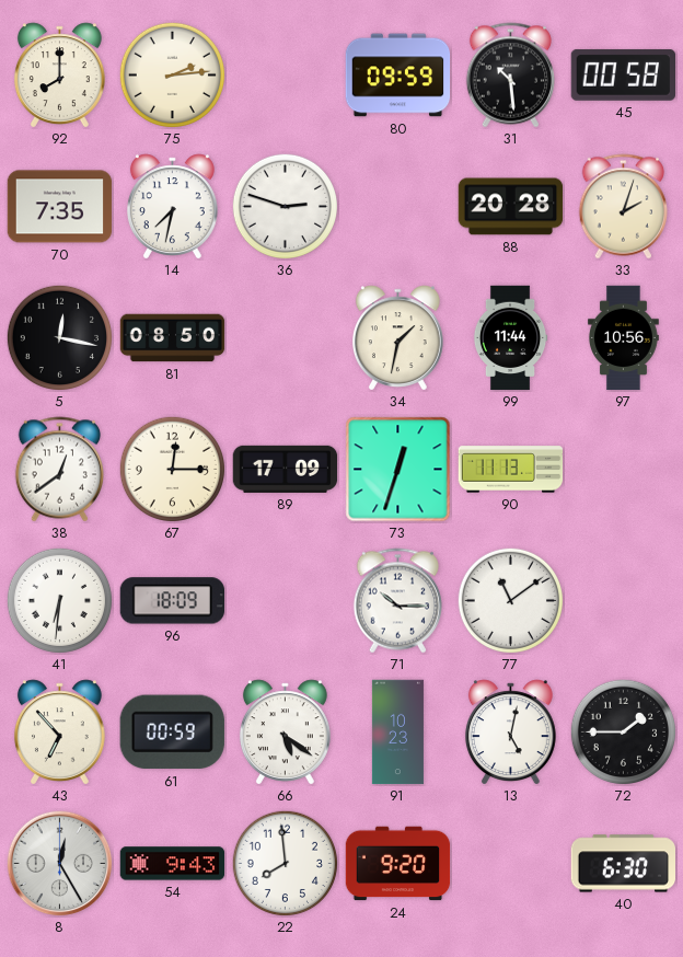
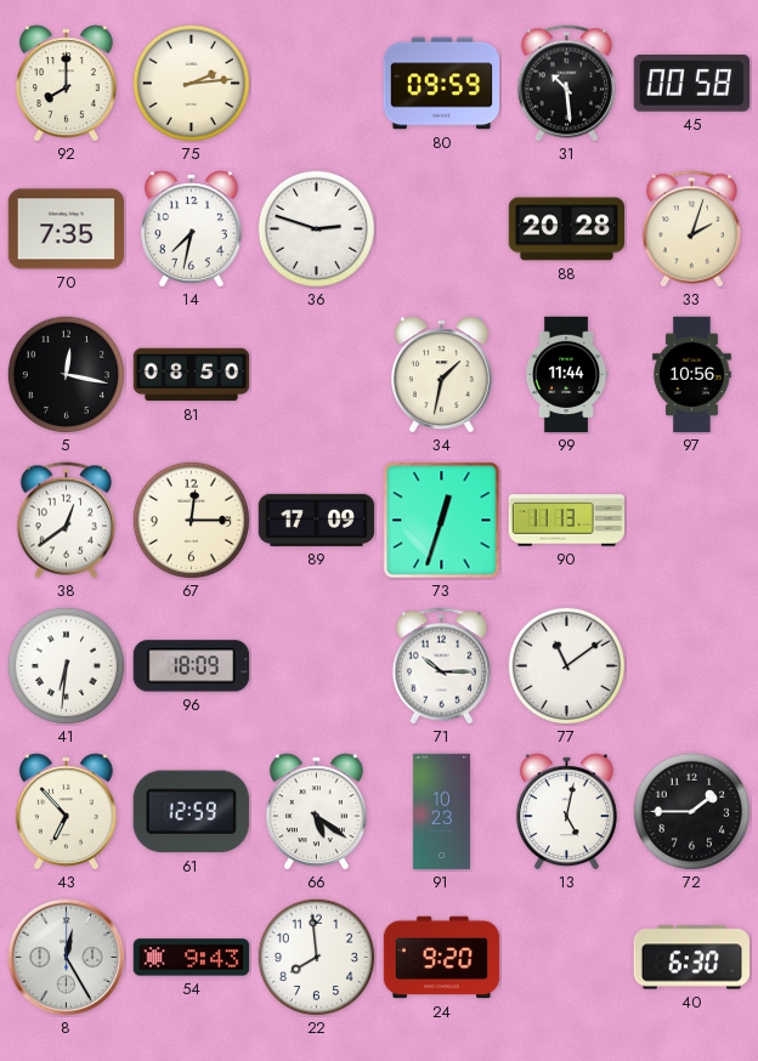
61: 00:59 -> 12:59
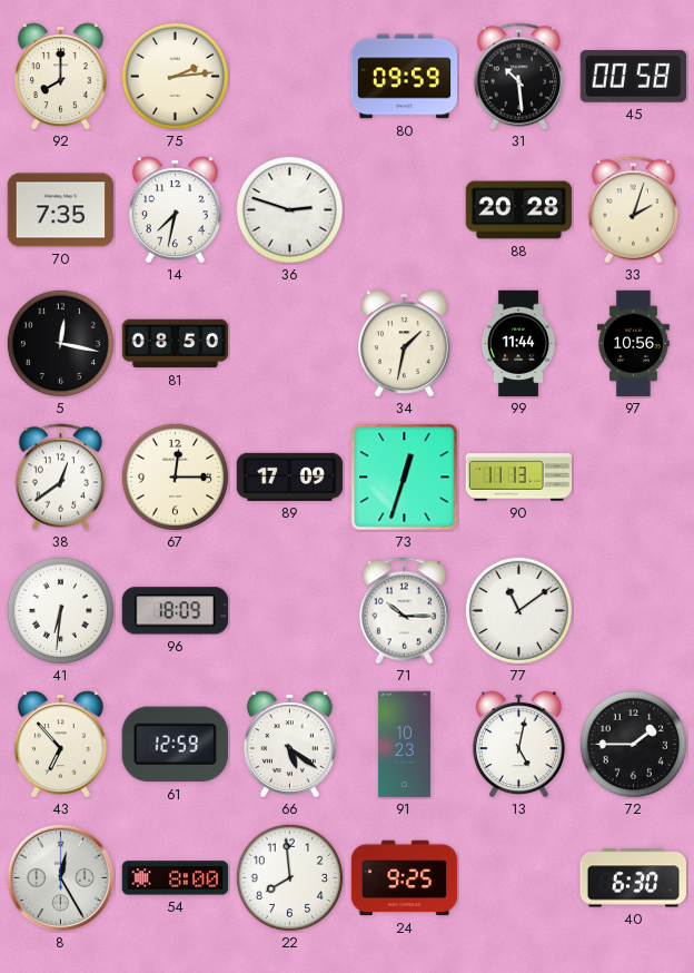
54: 9:43 -> 8:00
24: 9:20 -> 9:25
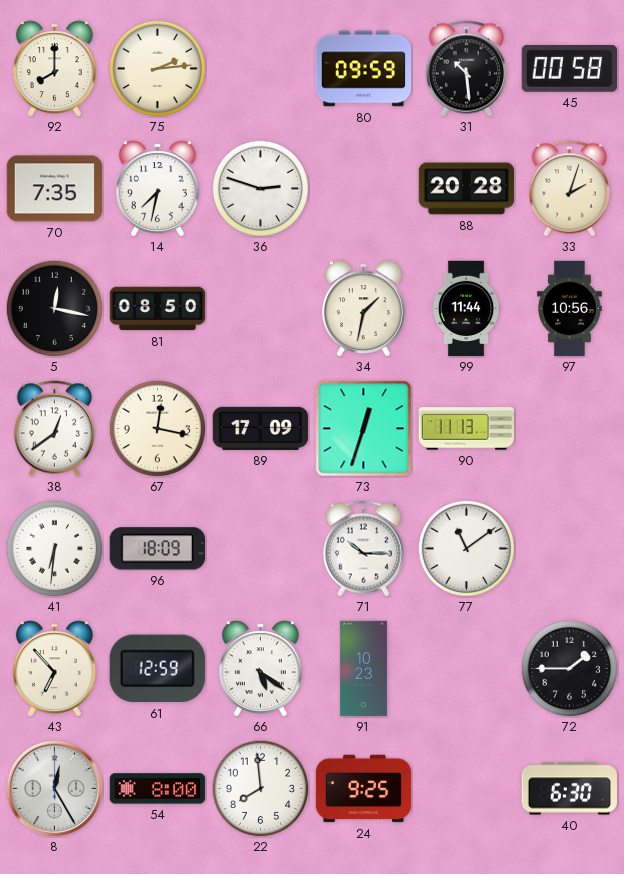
67: 12:15 -> 12:17
13: 5:02 -> none
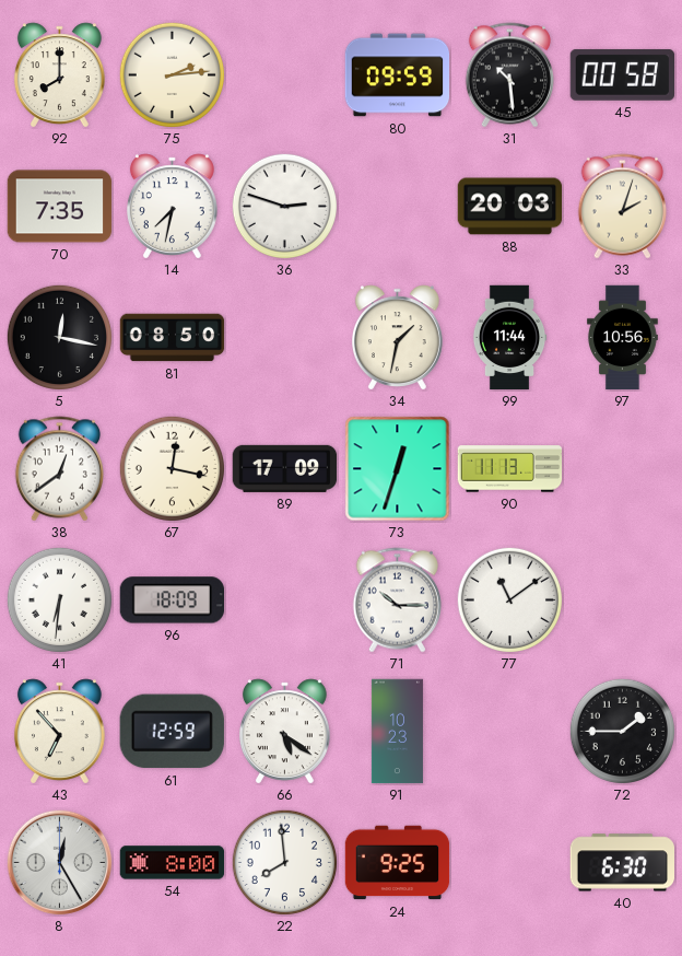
88: 20:28 -> 20:03
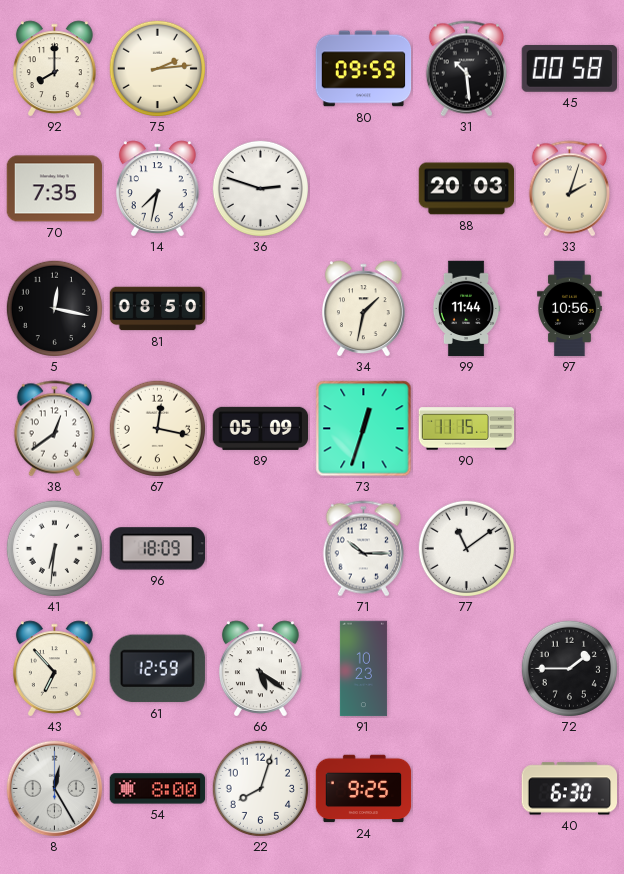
89: 17:09 -> 05:09
90: 11:13 -> 11:15
22: 7:59 -> 8:03
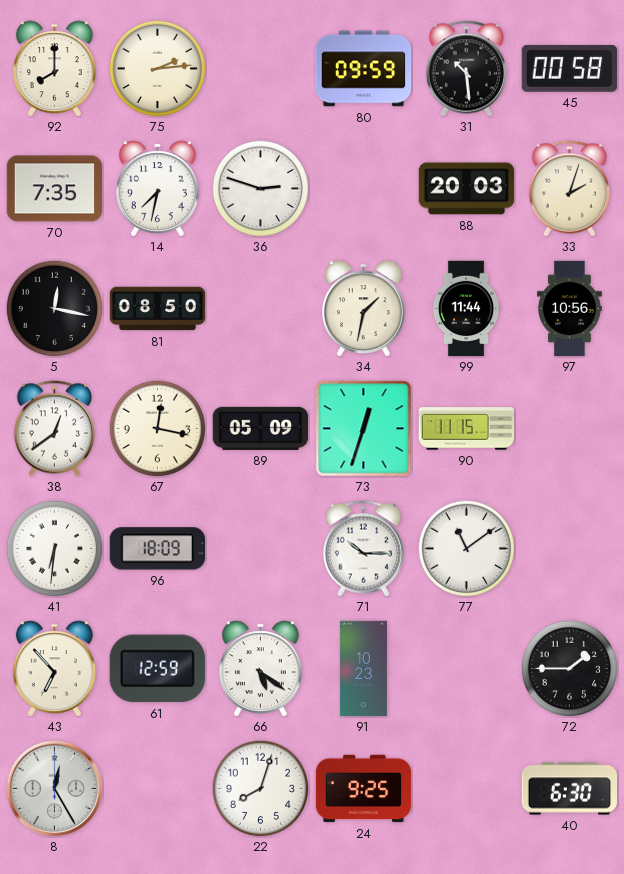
54: 8:00 -> none
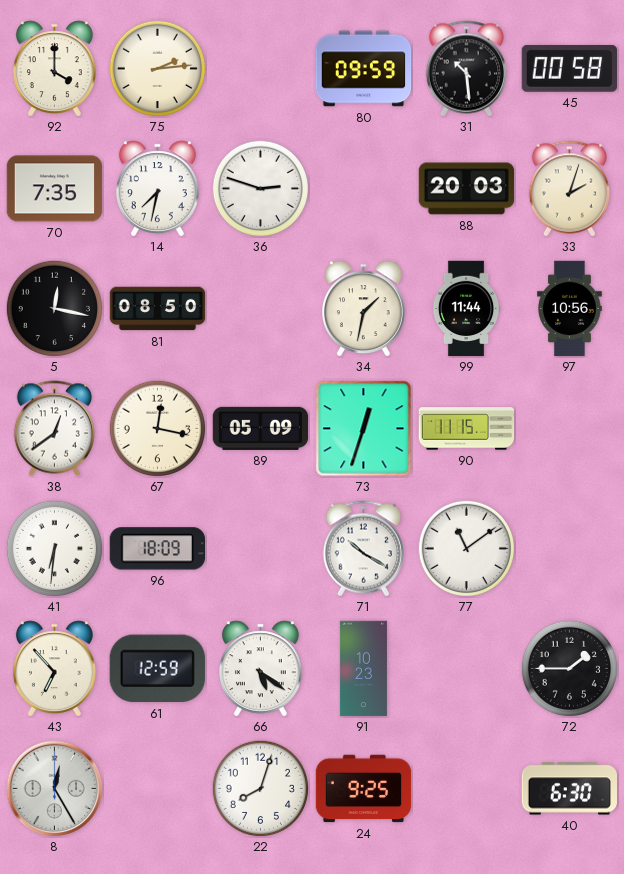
92: 8:00 -> 4:00
71: 10:15 -> 10:20
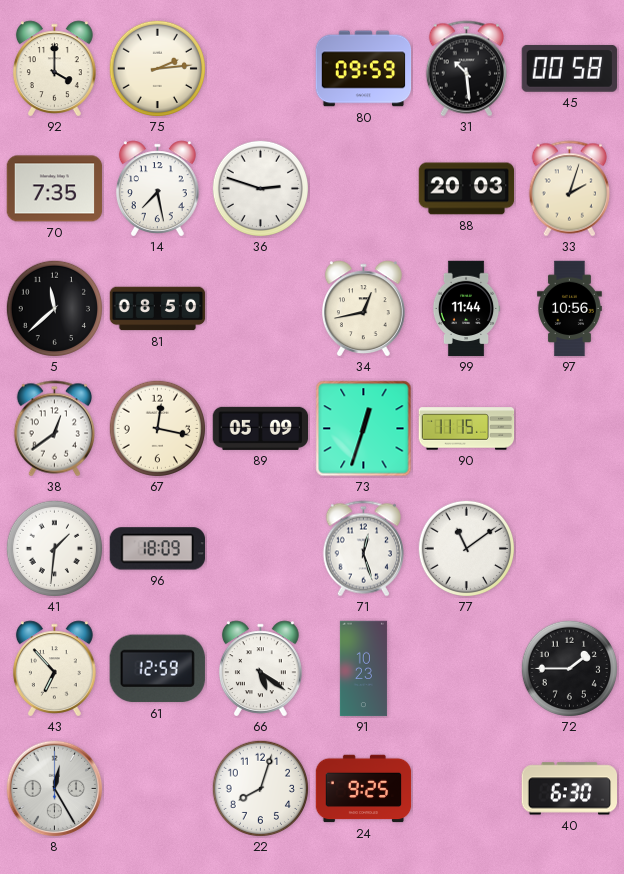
14: 7:32 -> 7:28
5: 12:17 -> 11:38
34: 1:32 -> 12:43
41: 6:31 -> 1:31
71: 10:20 -> 12:27
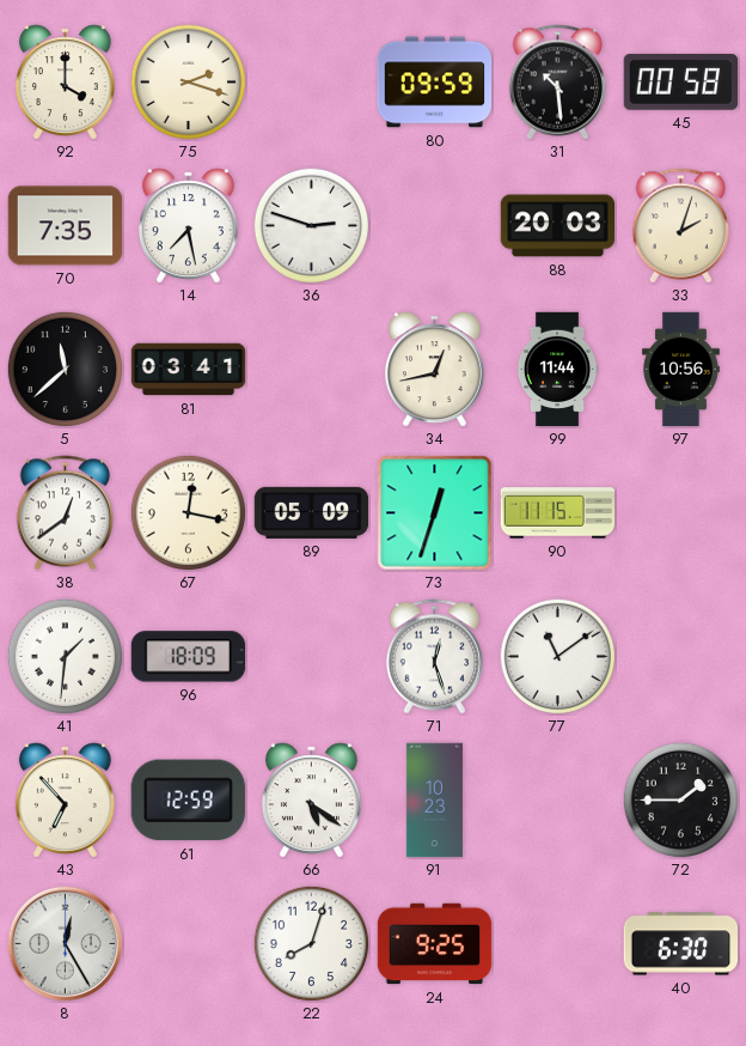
75: 2:14 -> 2:18
81: 08:50 -> 03:41
